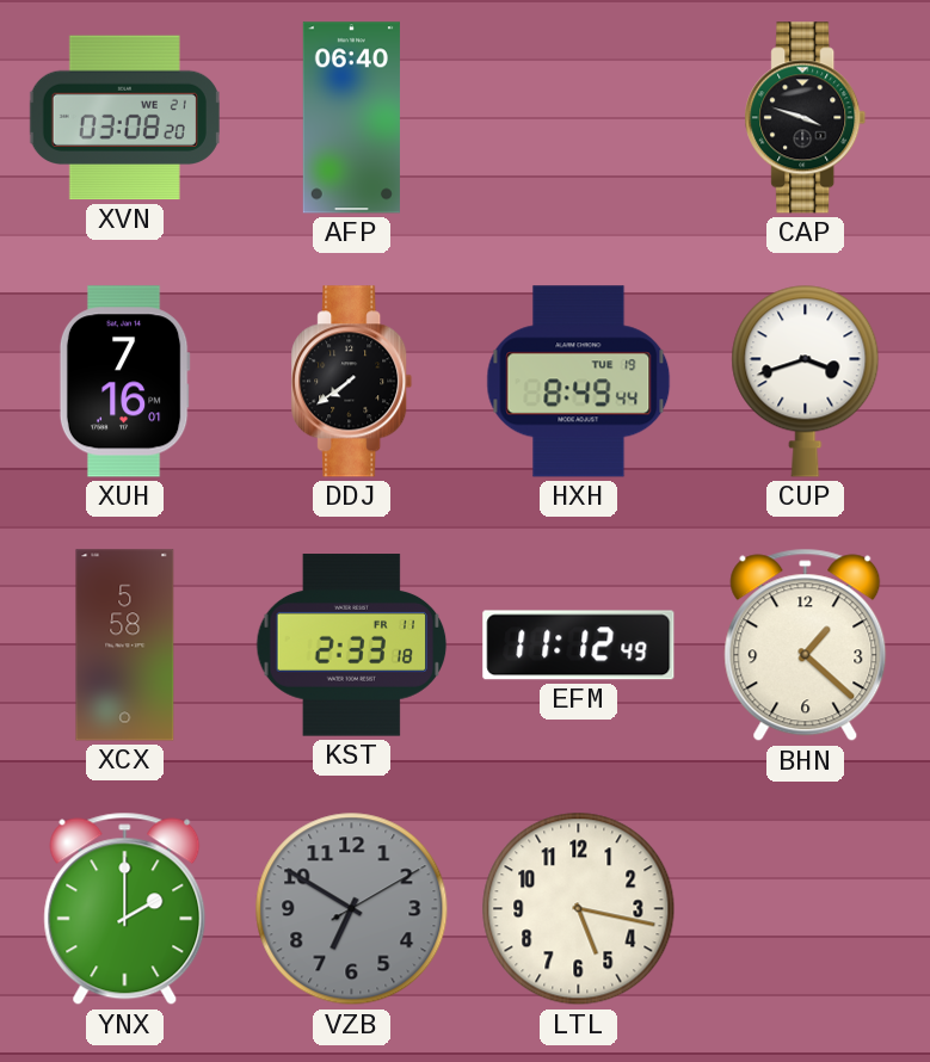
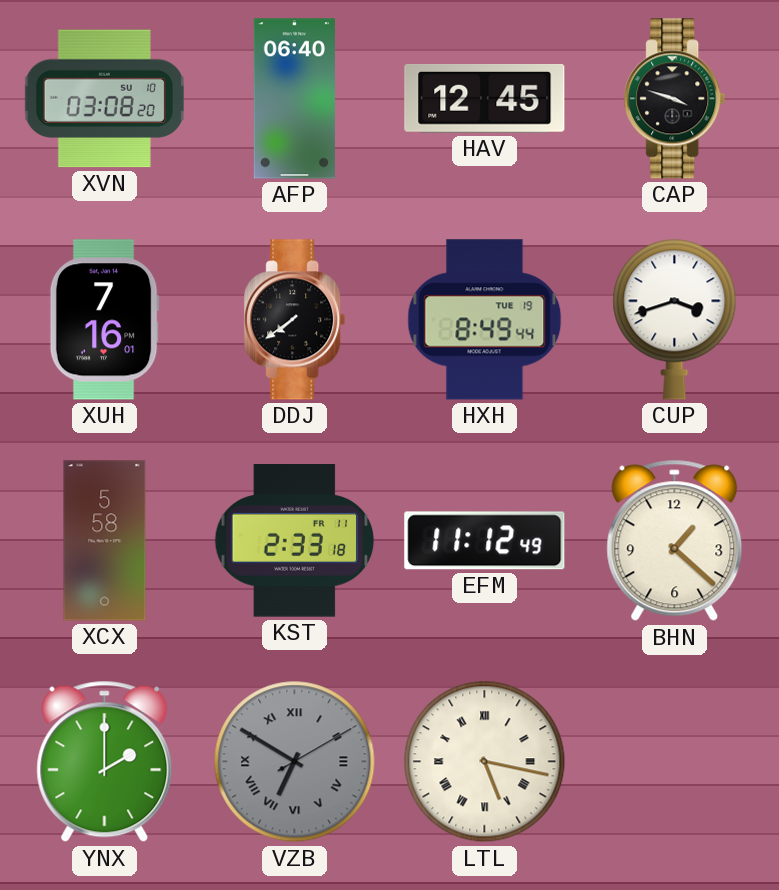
XVN date: WE 21 -> SU 10
HAV: none -> 12:45
VZB numerals: Arabic -> Roman
LTL numerals: Arabic -> Roman
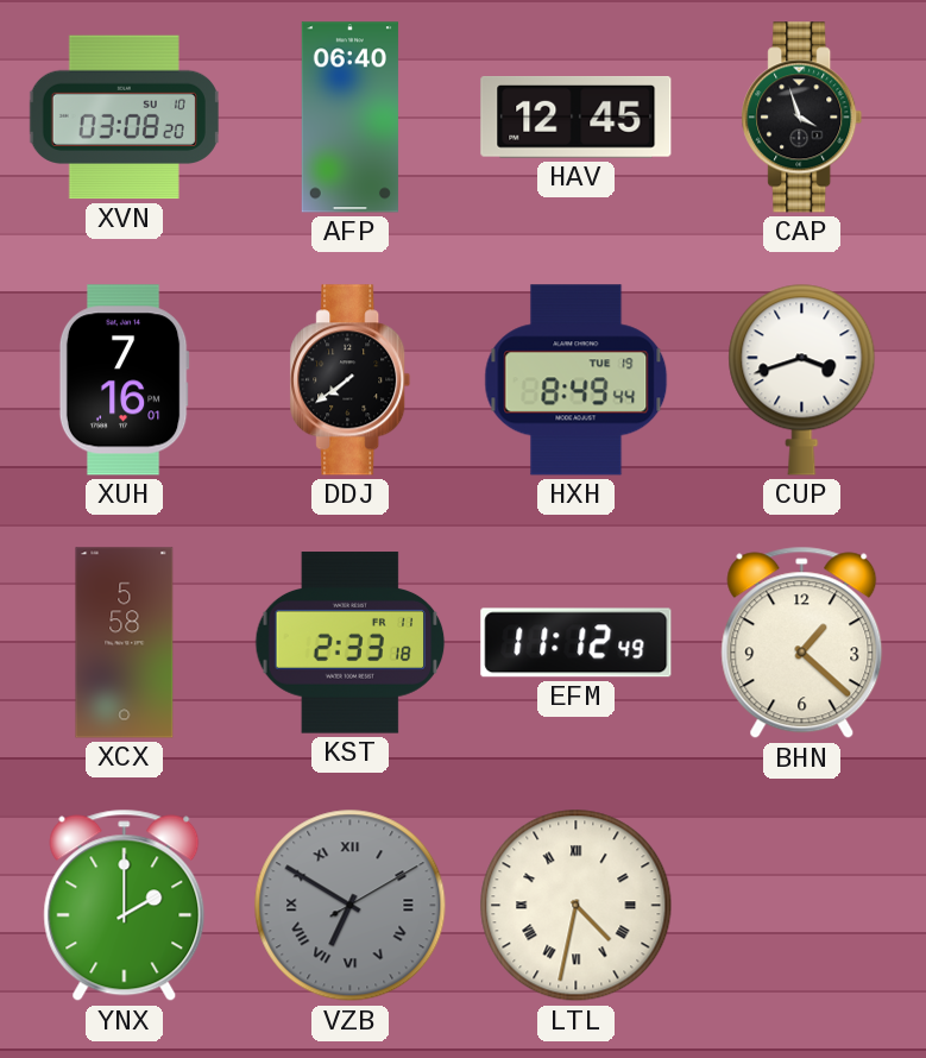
CAP: 3:48 -> 3:57
LTL: 5:17 -> 4:32
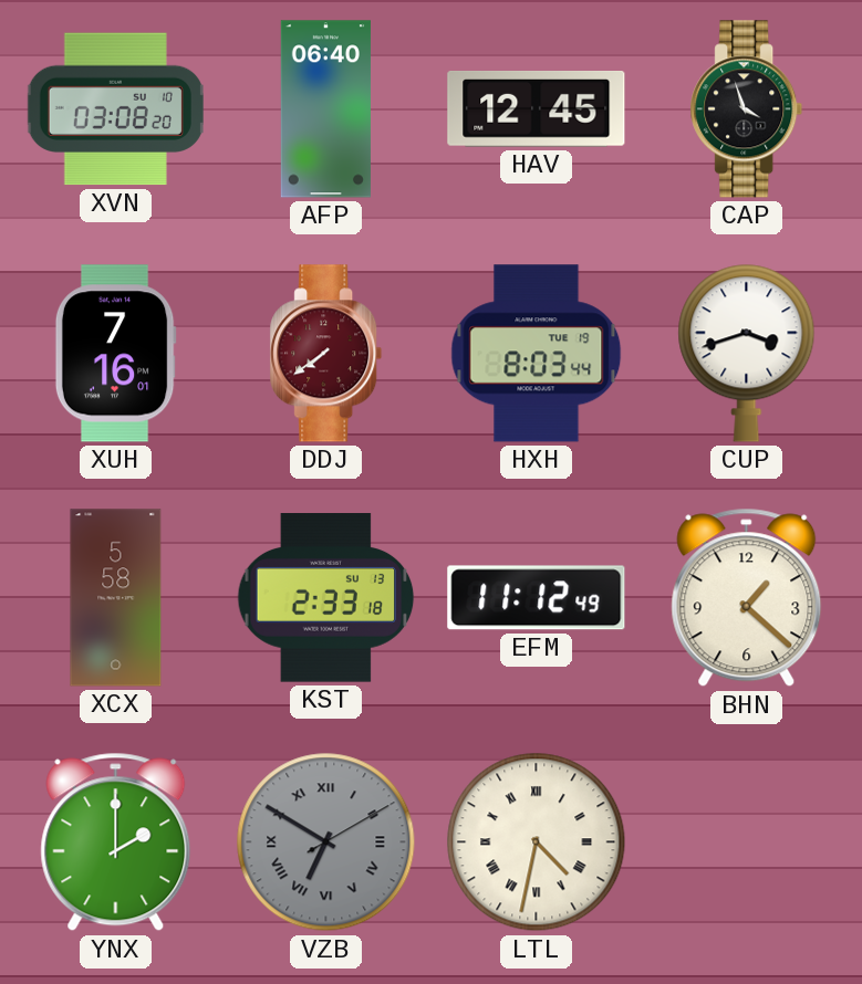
DDJ dial: black -> burgundy
HXH: 8:49 -> 8:03
KST date: FR 11 -> SU 13
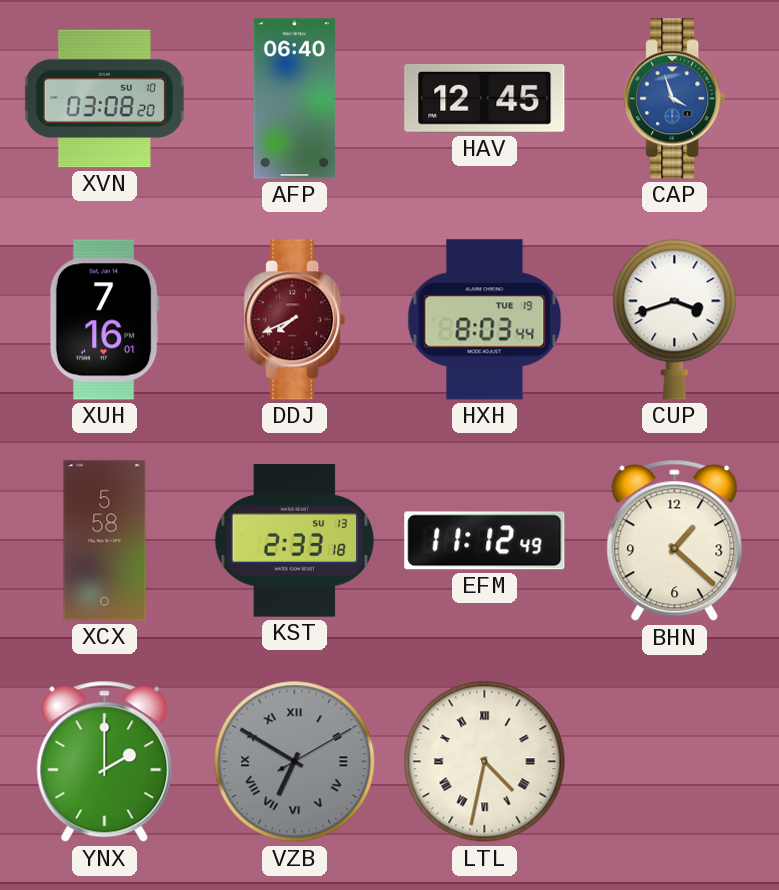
CAP dial: black -> blue
DDJ: 7:39 -> 7:41
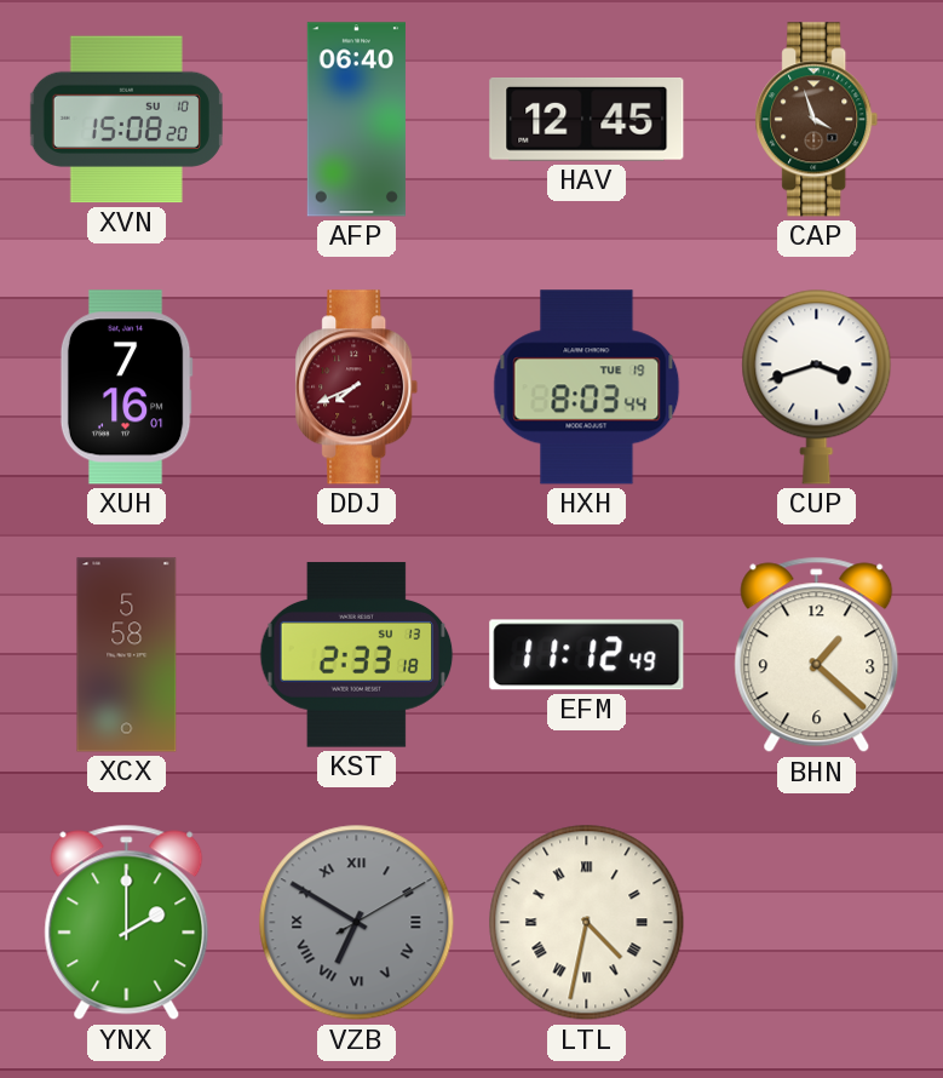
XVN: 03:08 -> 15:08
CAP dial: blue -> brown
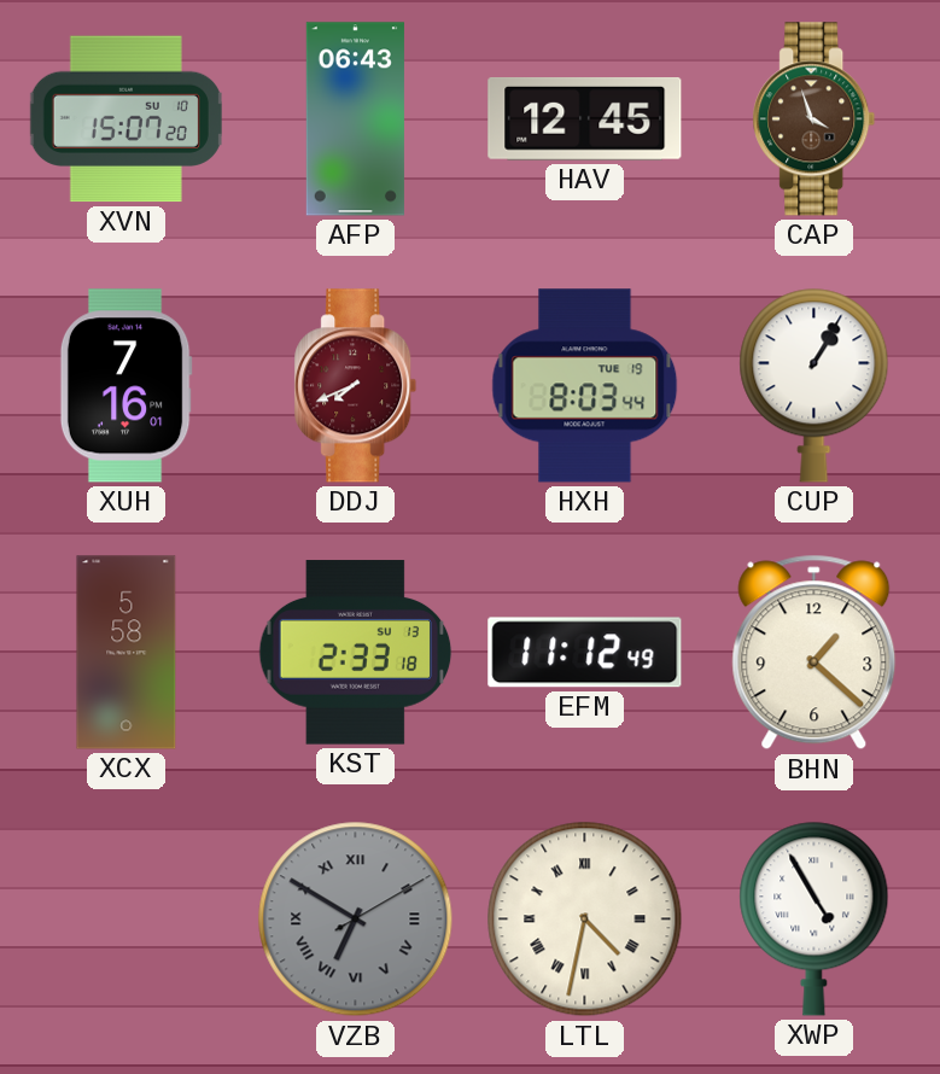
XVN: 15:08 -> 15:07
AFP: 06:40 -> 06:43
CUP: 3:42 -> 1:05
YNX: 2:00 -> none
XWP: none -> 4:55
